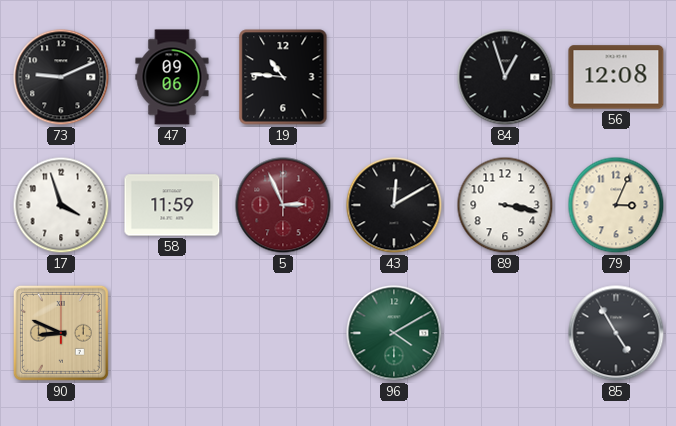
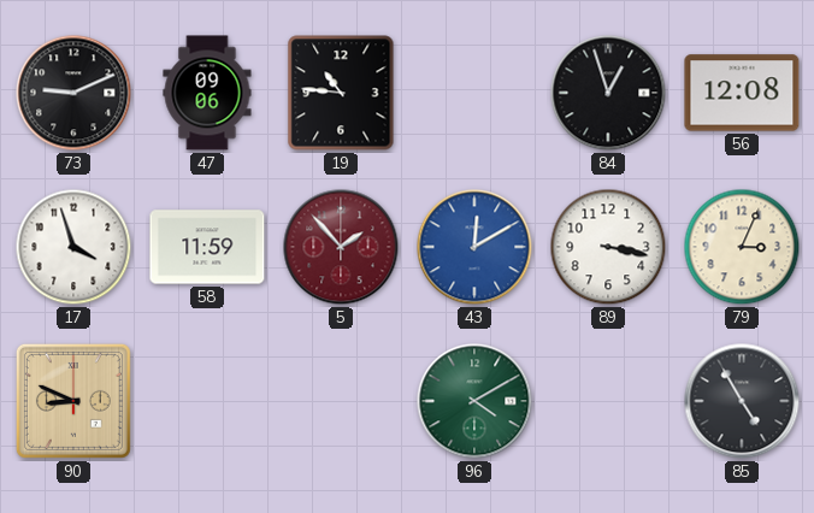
5: 2:56 -> 1:53
43 dial: black -> blue
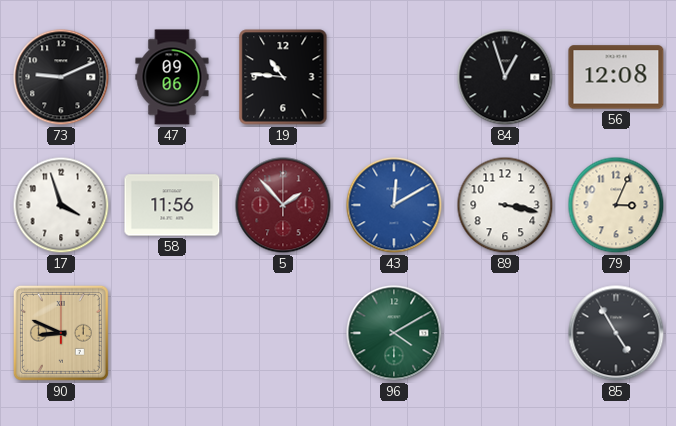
58: 11:59 -> 11:56
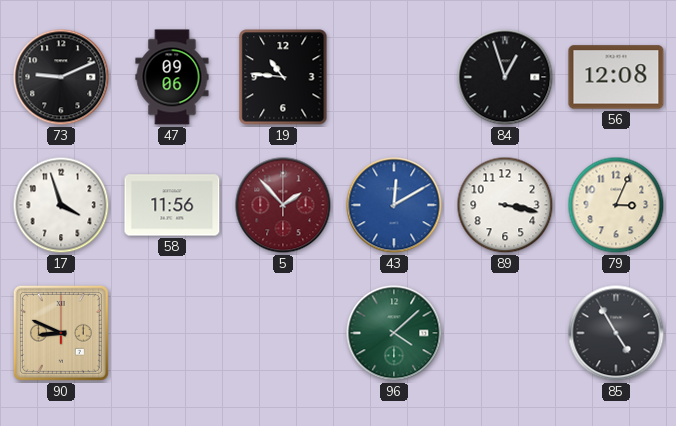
96: 4:10 -> 4:08
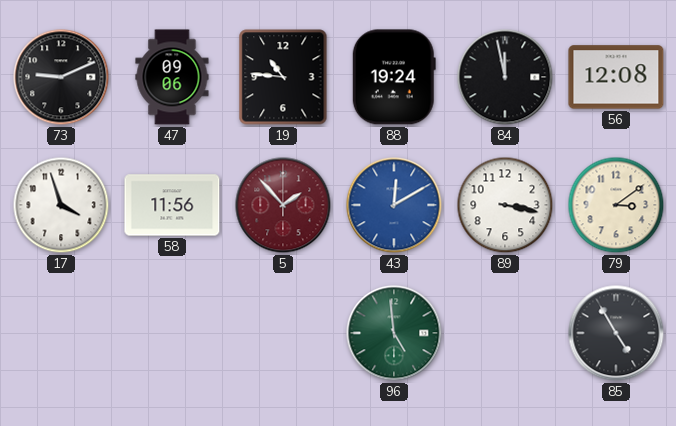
88: none -> 19:24
84: 12:57 -> 11:58
79: 3:04 -> 3:09
90: 8:49 -> none
96: 4:08 -> 4:59
